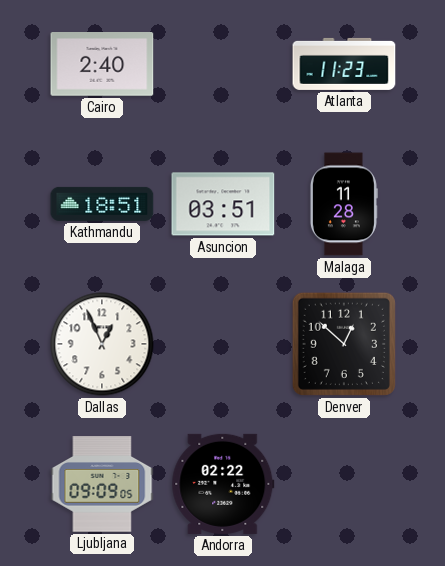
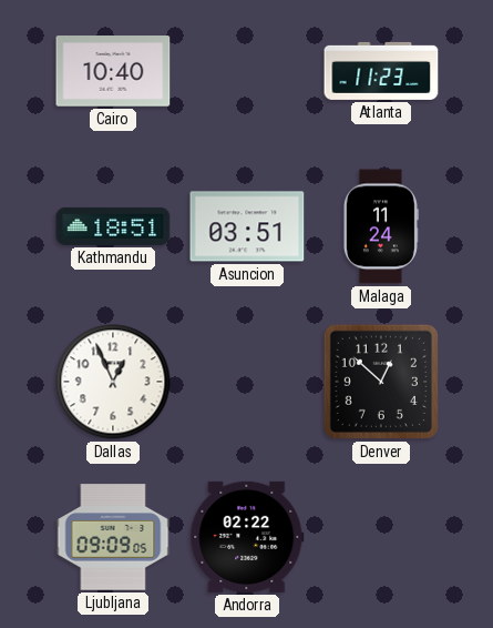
Cairo: 2:40 -> 10:40
Malaga: 11:28 -> 11:24
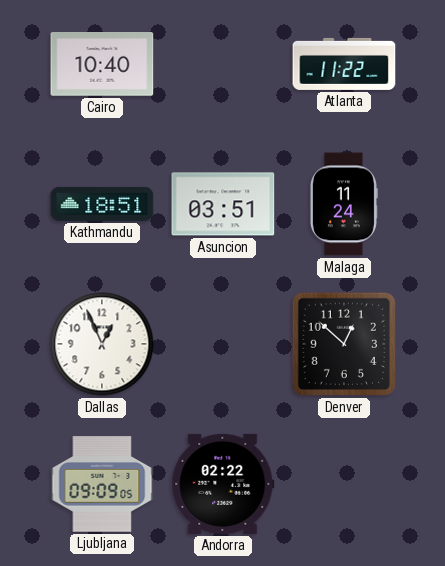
Atlanta: 11:23 -> 11:22
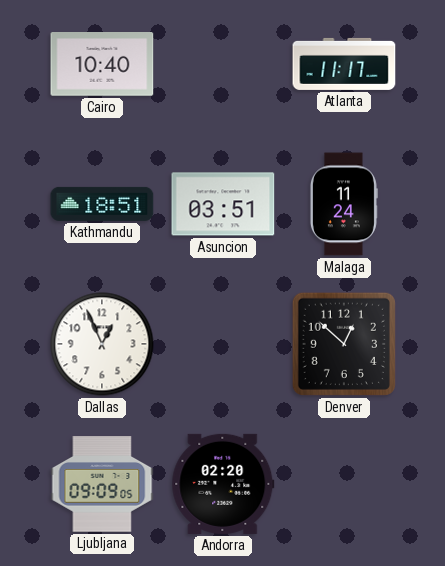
Atlanta: 11:22 -> 11:17
Andorra: 02:22 -> 02:20
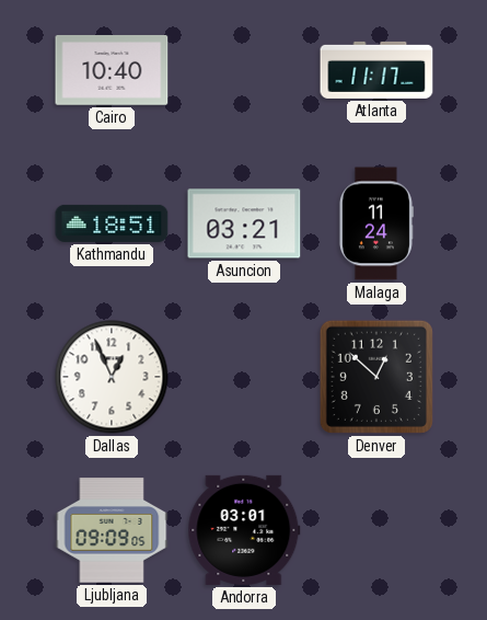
Asuncion: 03:51 -> 03:21
Andorra: 02:20 -> 03:01
